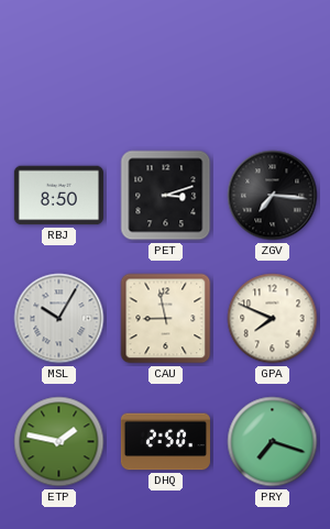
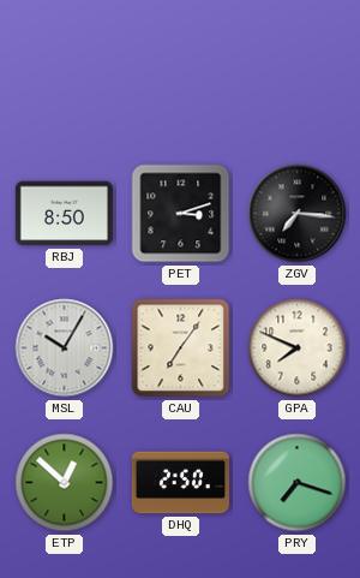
CAU: 8:58 -> 7:06
ETP: 1:47 -> 12:52
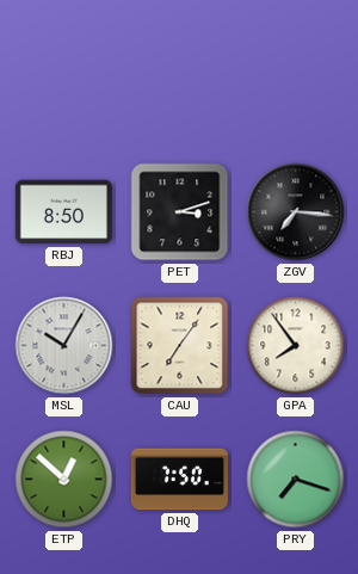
GPA: 7:49 -> 7:54
DHQ: 2:50 -> 7:50
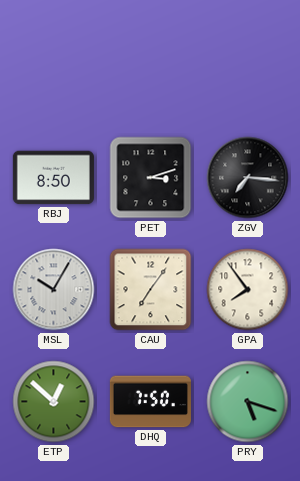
PRY: 7:18 -> 5:18
